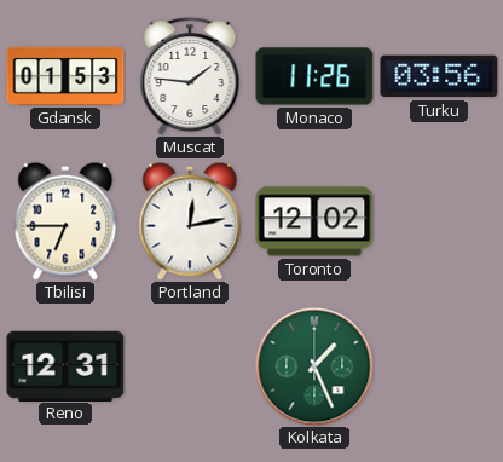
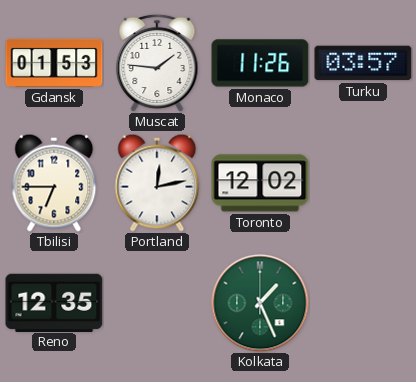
Turku: 03:56 -> 03:57
Reno: 12:31 -> 12:35
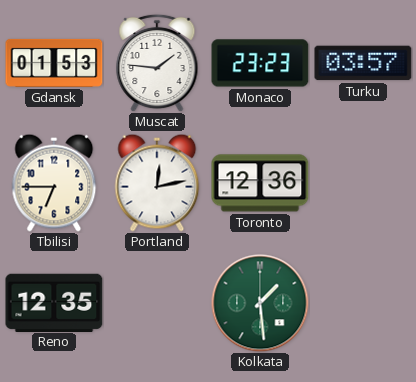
Monaco: 11:26 -> 23:23
Toronto: 12:02 -> 12:36
Kolkata: 1:26 -> 1:29
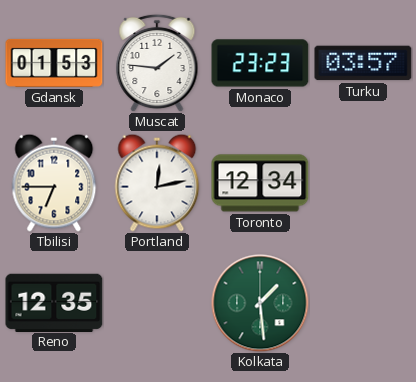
Toronto: 12:36 -> 12:34
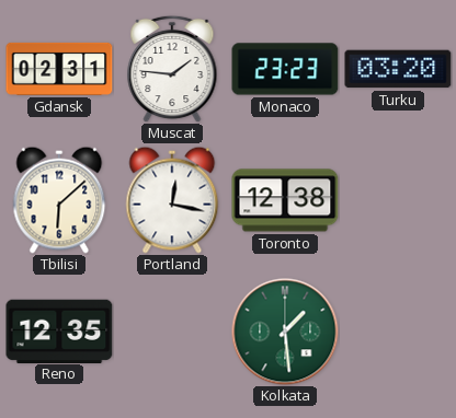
Gdansk: 01:53 -> 02:31
Turku: 03:57 -> 03:20
Tbilisi: 6:45 -> 6:08
Portland: 12:13 -> 12:17
Toronto: 12:34 -> 12:38
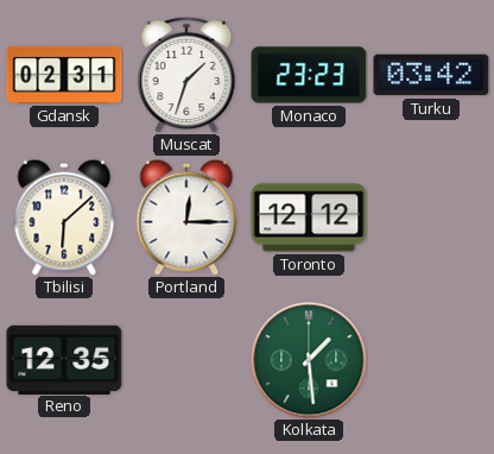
Muscat: 1:46 -> 1:33
Turku: 03:20 -> 03:42
Portland: 12:17 -> 12:15
Toronto: 12:38 -> 12:12
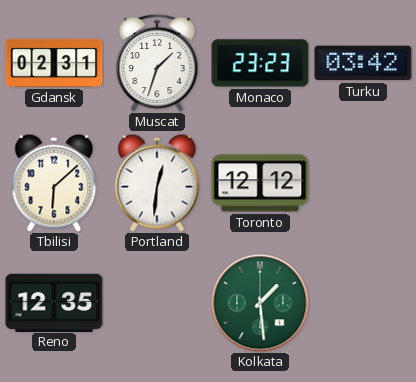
Portland: 12:15 -> 12:31
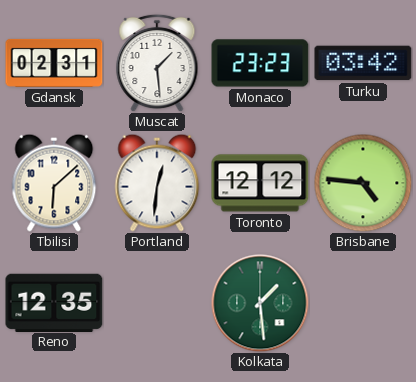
Muscat: 1:33 -> 1:29
Brisbane: none -> 4:46
